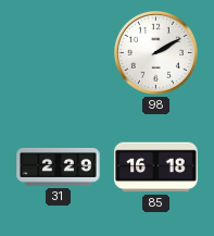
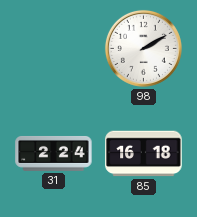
31: 2:29 -> 2:24
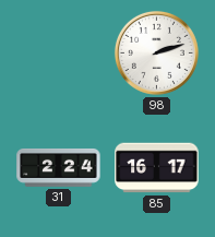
98: 2:10 -> 2:12
85: 16:18 -> 16:17
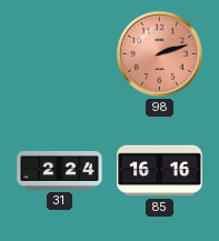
98 dial: white -> salmon
85: 16:17 -> 16:16
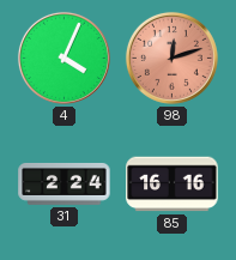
4: none -> 4:04
98: 2:12 -> 12:12
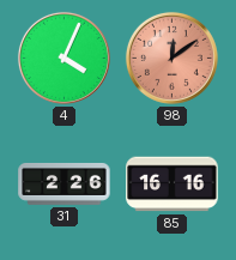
98: 12:12 -> 12:09
31: 2:24 -> 2:26
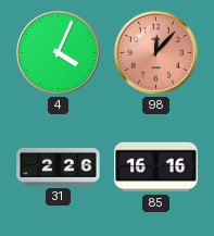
98: 12:09 -> 12:07
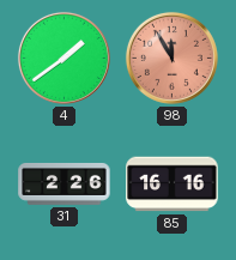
4: 4:04 -> 1:39
98: 12:07 -> 11:55
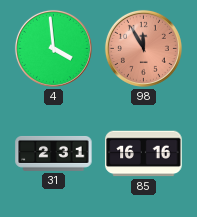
4: 1:39 -> 3:59
31: 2:26 -> 2:31
